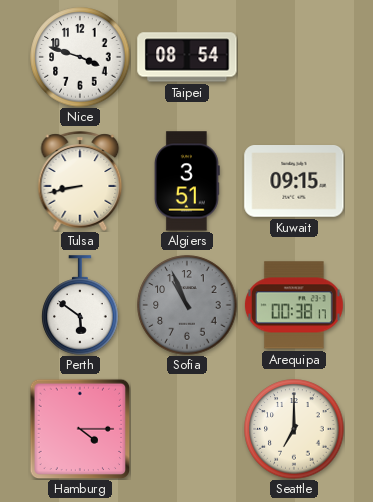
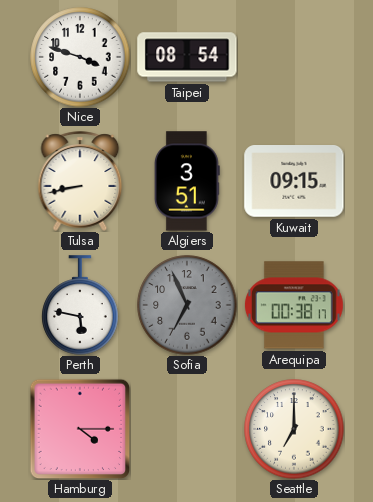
Perth: 5:51 -> 5:47
Sofia: 10:56 -> 6:56
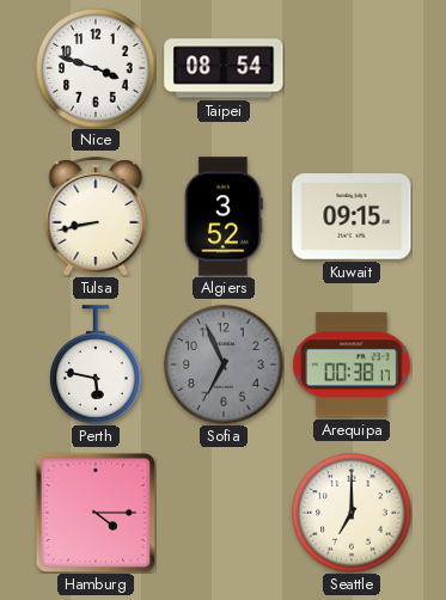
Algiers: 3:51 -> 3:52
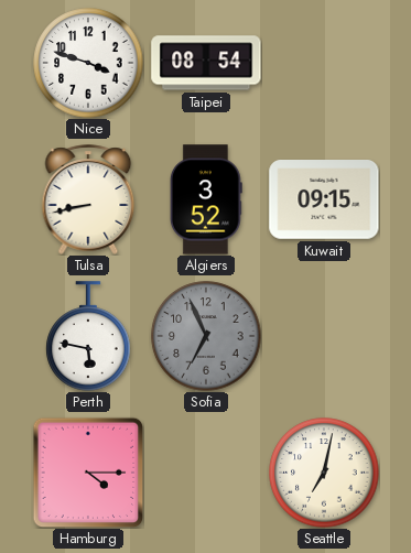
Arequipa: 00:38 -> none
Seattle: 7:00 -> 7:02
